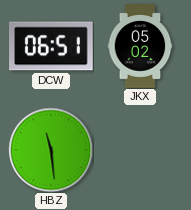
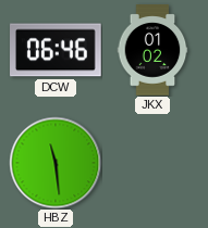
DCW: 06:51 -> 06:46
JKX: 05:02 -> 01:02
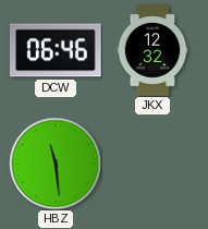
JKX: 01:02 -> 12:32
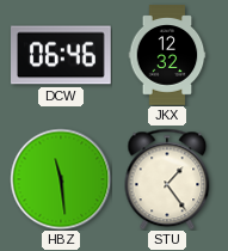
STU: none -> 1:24
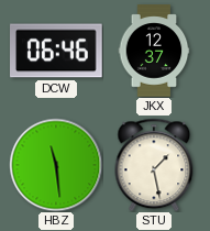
JKX: 12:32 -> 12:37
STU: 1:24 -> 1:28
